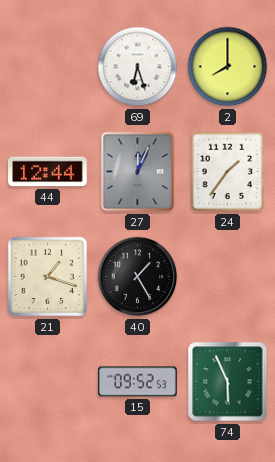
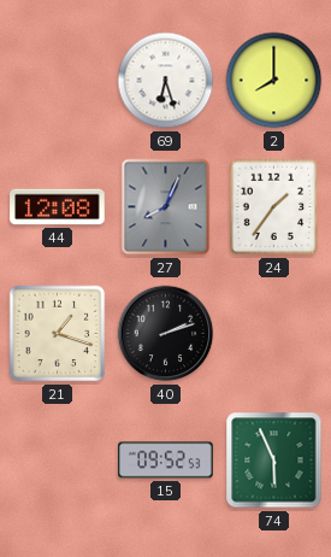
44: 12:44 -> 12:08
27: 12:04 -> 8:04
40: 1:25 -> 2:12
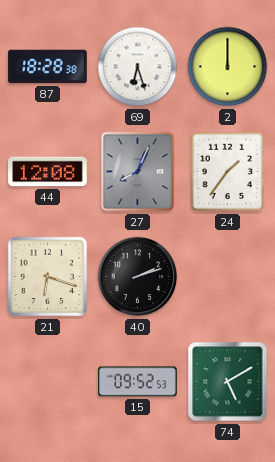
87: none -> 18:28
2: 8:00 -> 12:00
21: 1:18 -> 6:18
74: 5:56 -> 5:10
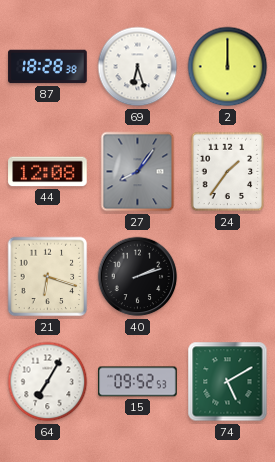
27: 8:04 -> 8:06
64: none -> 7:05
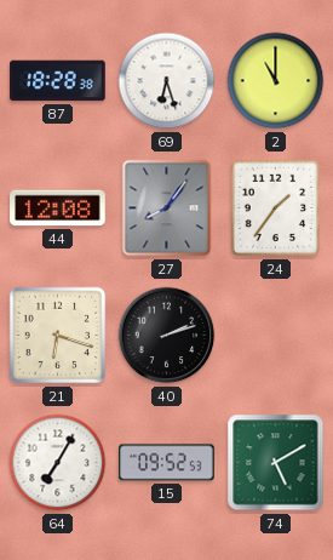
2: 12:00 -> 11:00
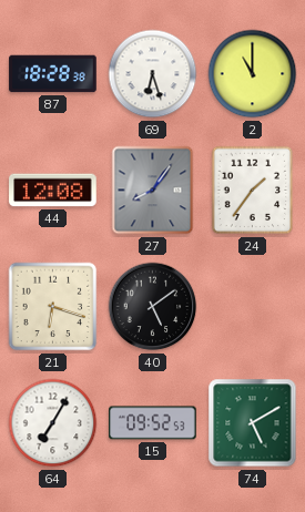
40: 2:12 -> 5:09
